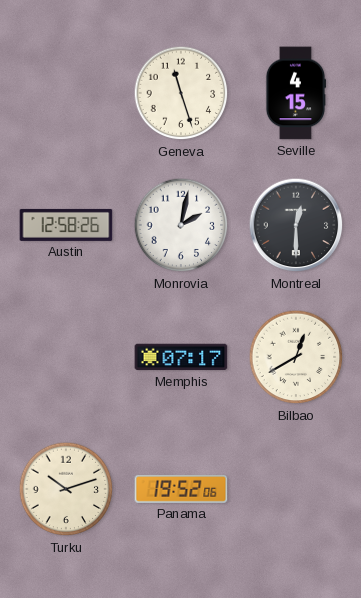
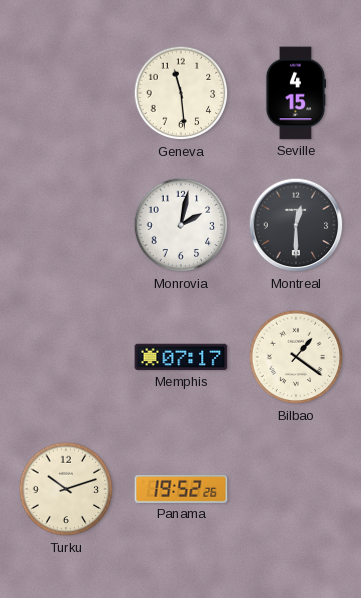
Geneva: 11:27 -> 11:29
Austin: 12:58 -> none
Bilbao: 12:40 -> 1:21
Panama: 19:52:06 -> 19:52:26
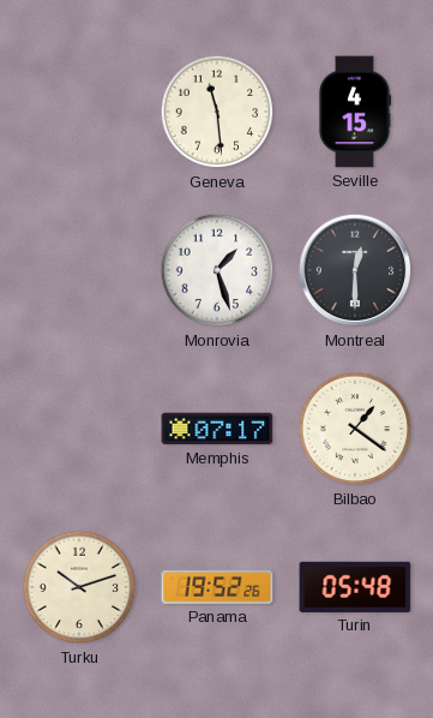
Monrovia: 2:02 -> 1:27
Turin: none -> 05:48
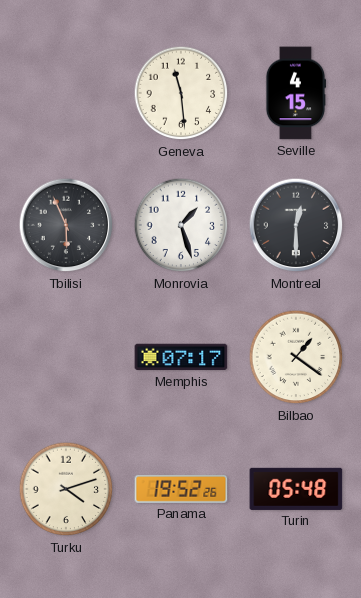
Tbilisi: none -> 5:56
Turku: 10:12 -> 4:12
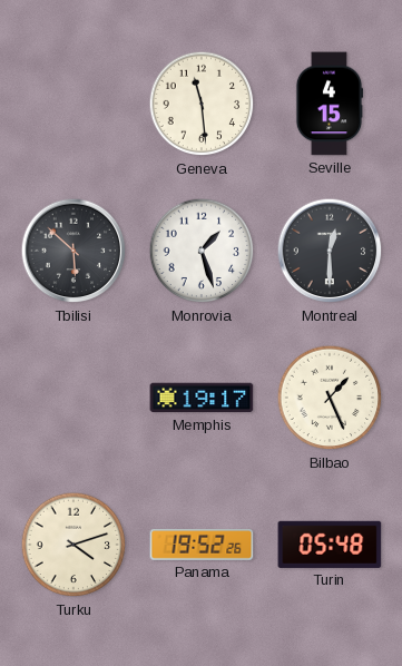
Tbilisi: 5:56 -> 5:52
Memphis: 07:17 -> 19:17
Bilbao: 1:21 -> 1:26
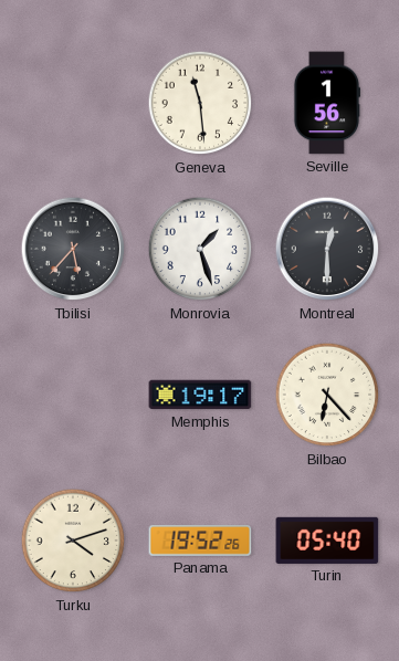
Seville: 4:15 -> 1:56
Tbilisi: 5:52 -> 5:37
Bilbao: 1:26 -> 6:23
Turin: 05:48 -> 05:40
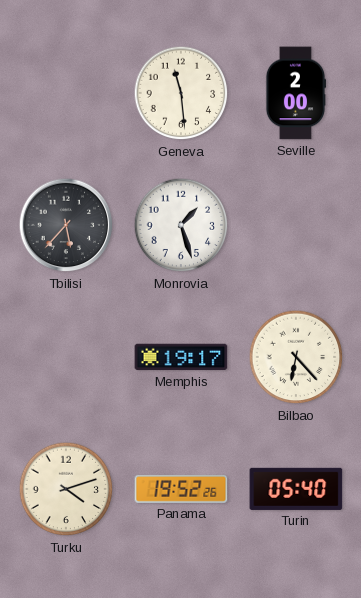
Seville: 1:56 -> 2:00
Montreal: 12:30 -> none
